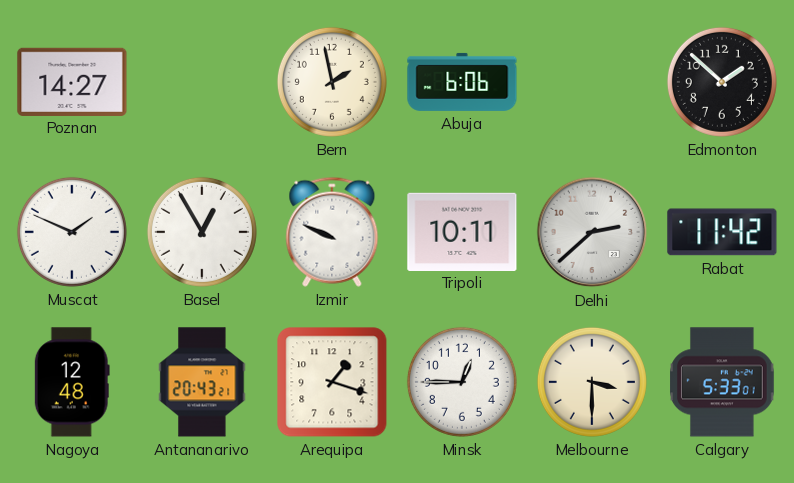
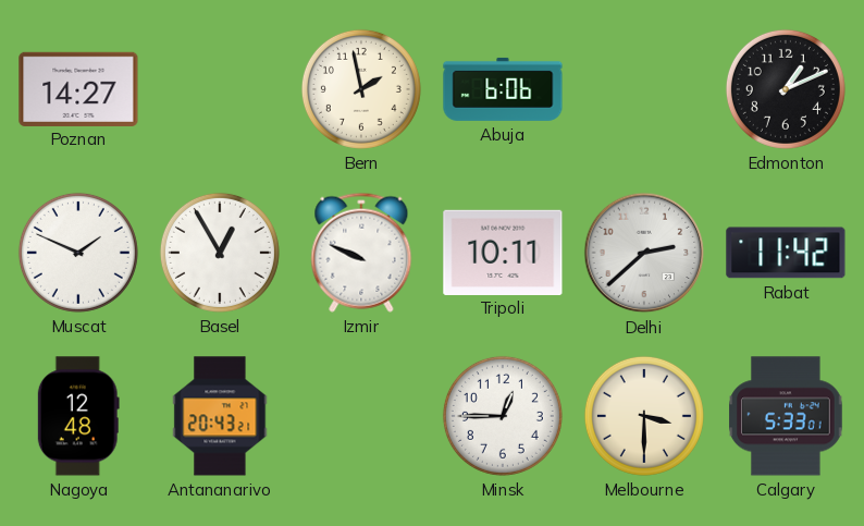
Edmonton: 1:52 -> 1:11
Arequipa: 1:18 -> none
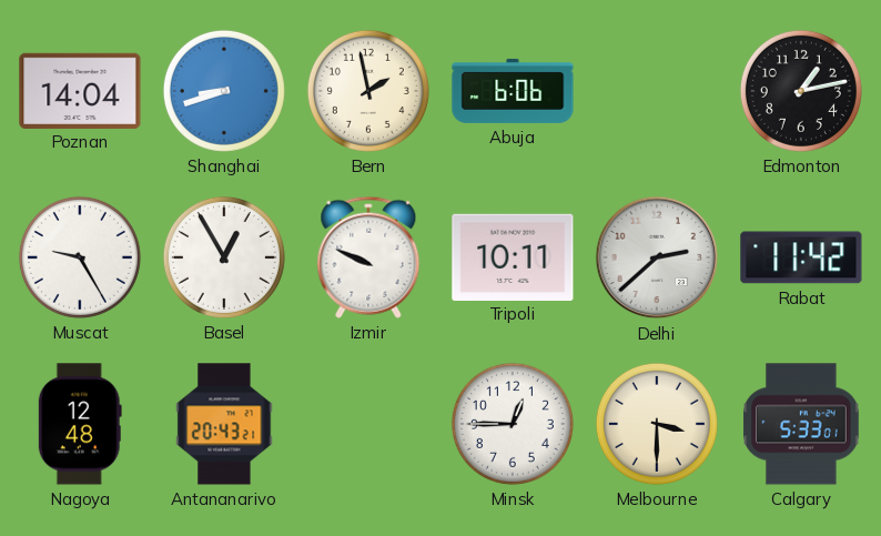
Poznan: 14:27 -> 14:04
Shanghai: none -> 8:42
Edmonton: 1:11 -> 1:13
Muscat: 1:49 -> 9:25
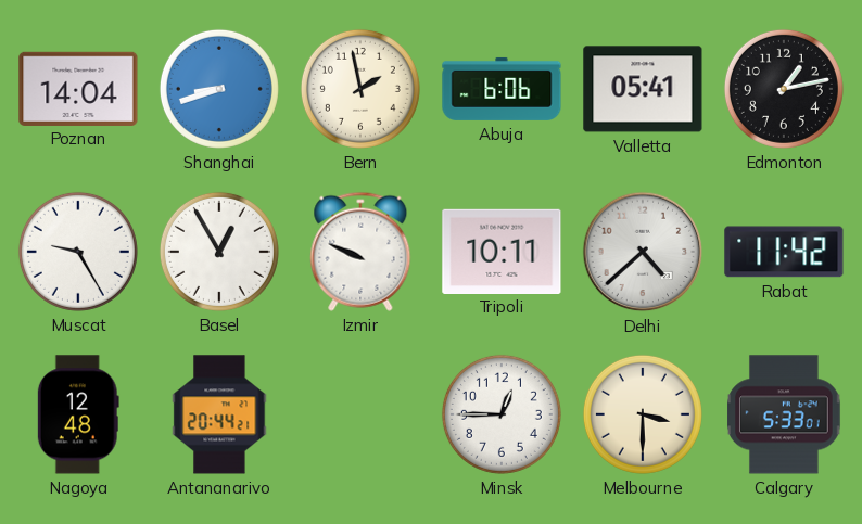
Valletta: none -> 05:41
Delhi: 2:38 -> 4:38
Antananarivo: 20:43 -> 20:44
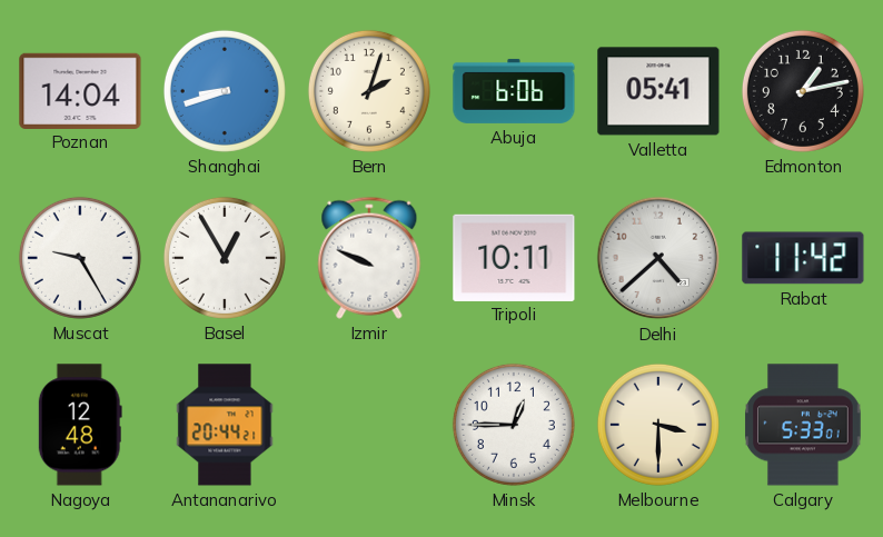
Bern: 1:58 -> 2:03
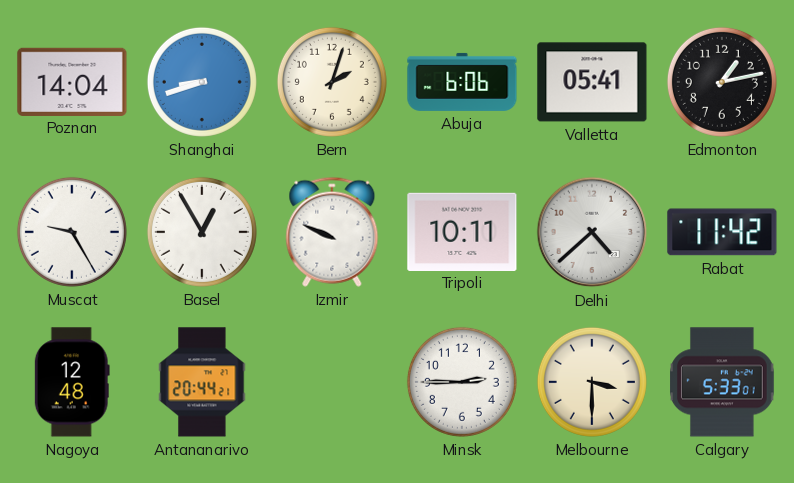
Minsk: 12:45 -> 2:45
